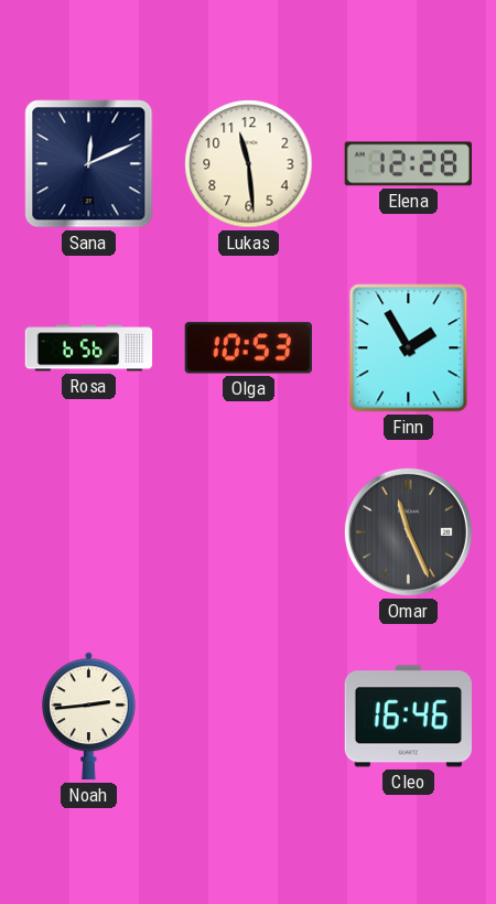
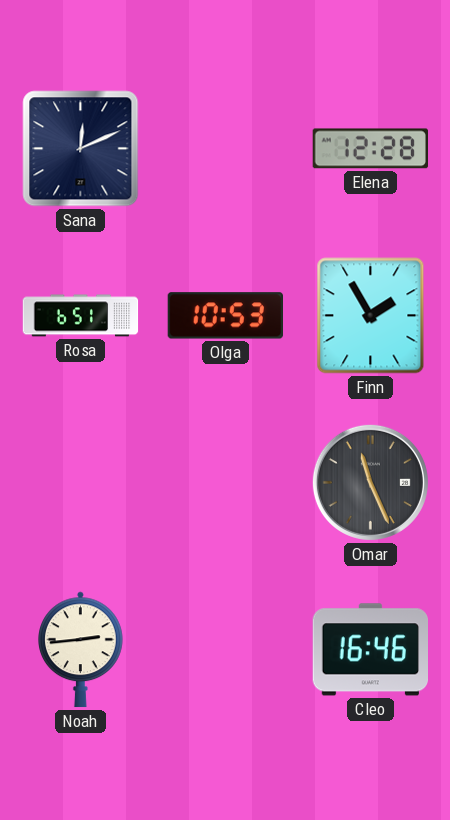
Lukas: 11:29 -> none
Rosa: 6:56 -> 6:51
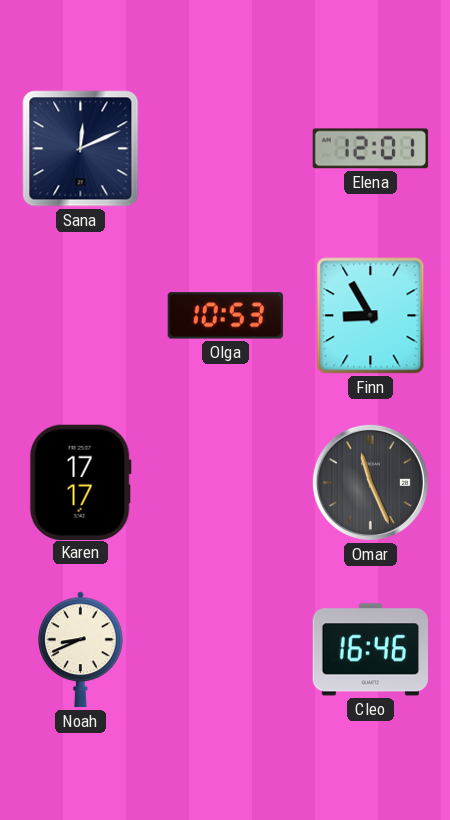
Elena: 12:28 -> 12:01
Rosa: 6:51 -> none
Finn: 1:55 -> 8:55
Karen: none -> 17:17
Noah: 2:44 -> 8:41
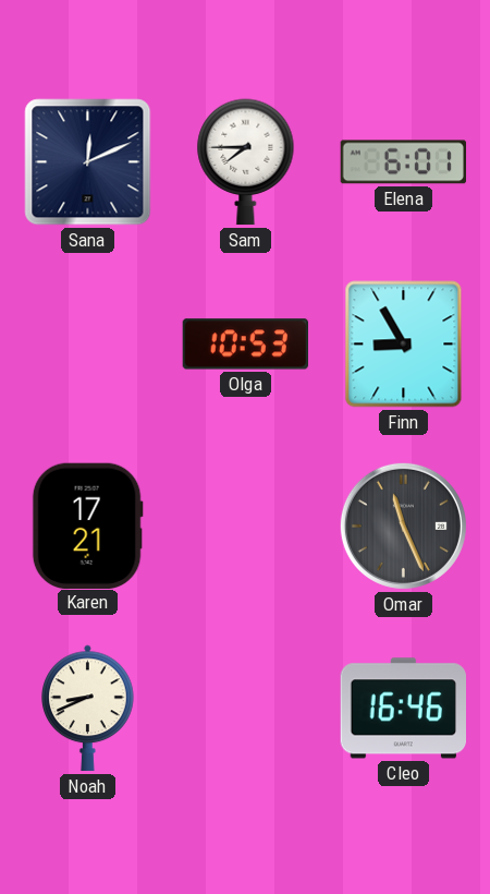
Sam: none -> 7:45
Elena: 12:01 -> 6:01
Karen: 17:17 -> 17:21
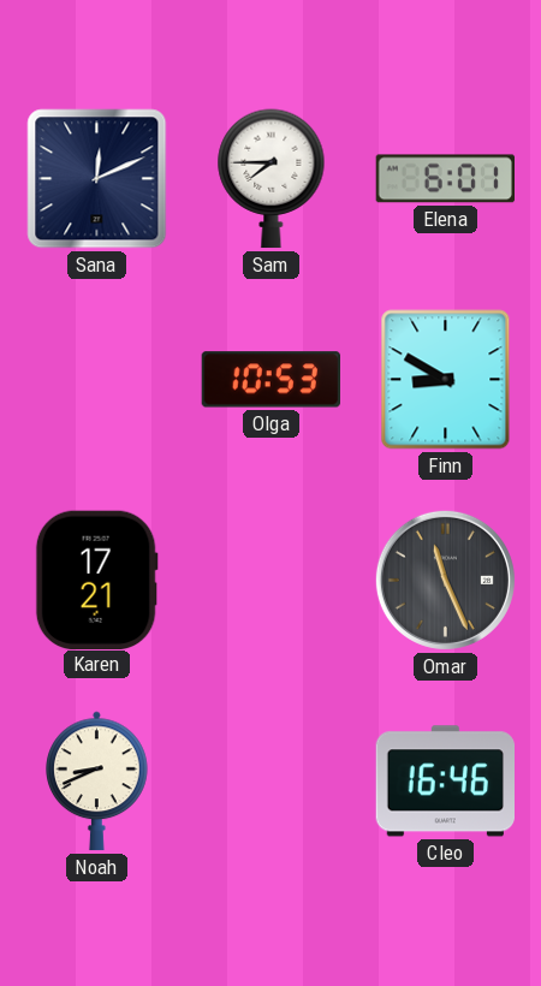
Finn: 8:55 -> 8:50
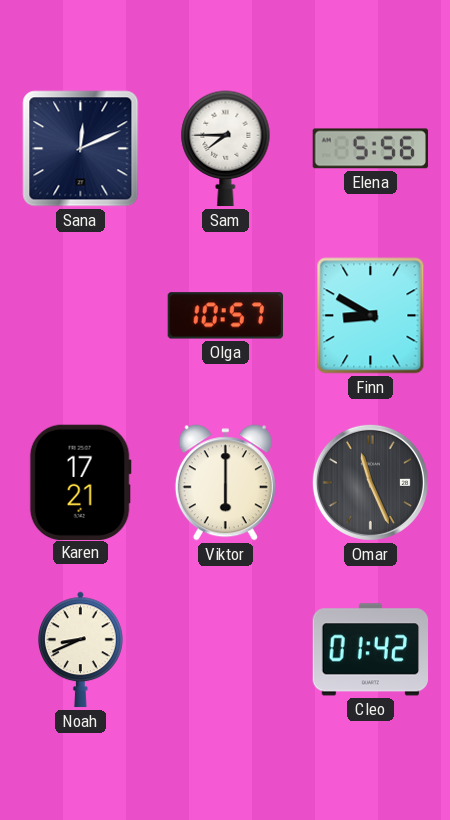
Elena: 6:01 -> 5:56
Olga: 10:53 -> 10:57
Viktor: none -> 6:00
Cleo: 16:46 -> 01:42
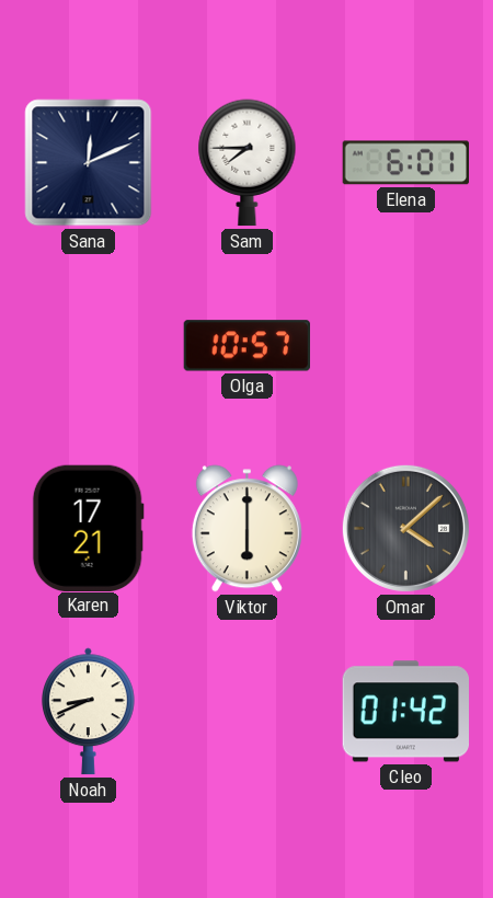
Elena: 5:56 -> 6:01
Finn: 8:50 -> none
Omar: 11:26 -> 4:08
